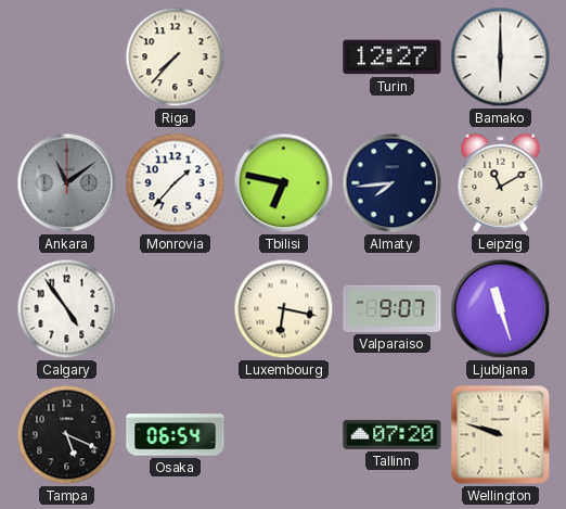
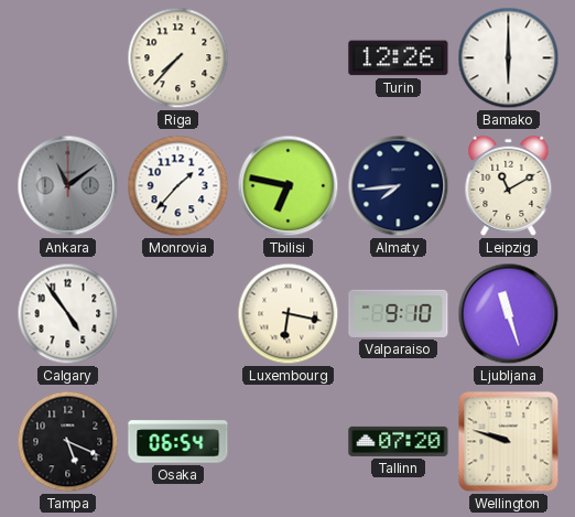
Turin: 12:27 -> 12:26
Valparaiso: 9:07 -> 9:10
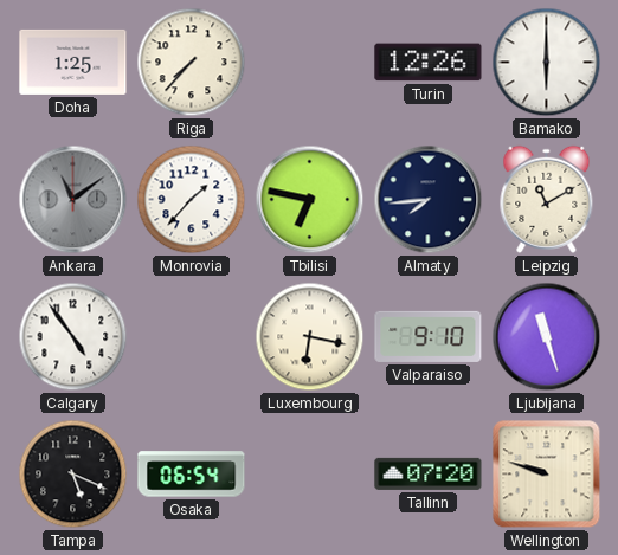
Doha: none -> 1:25
